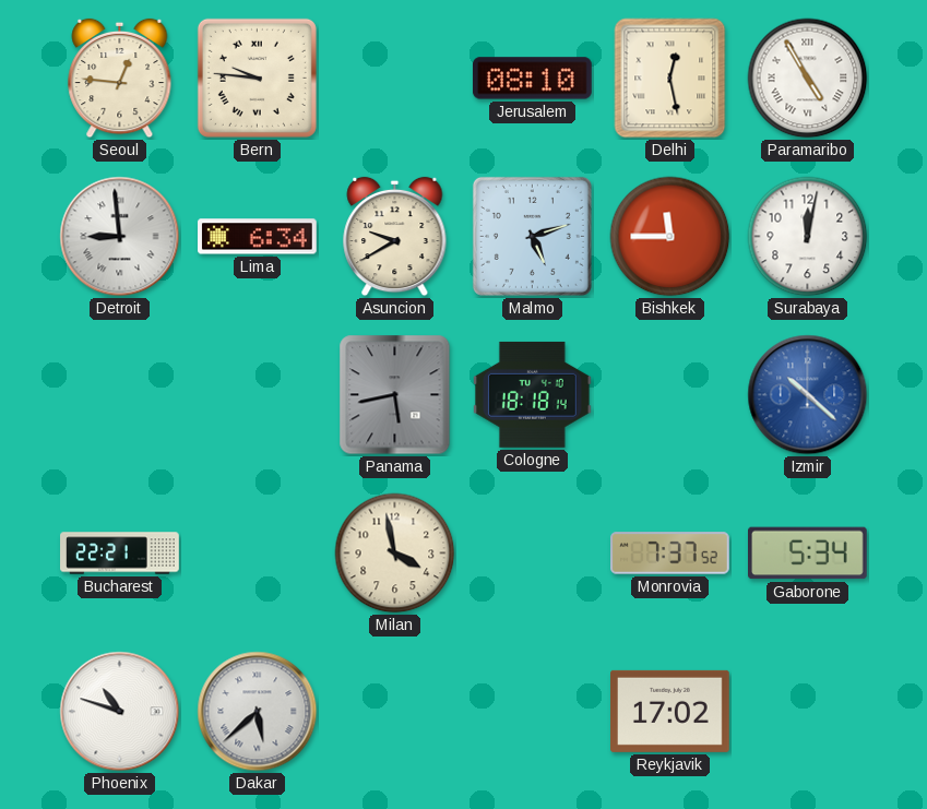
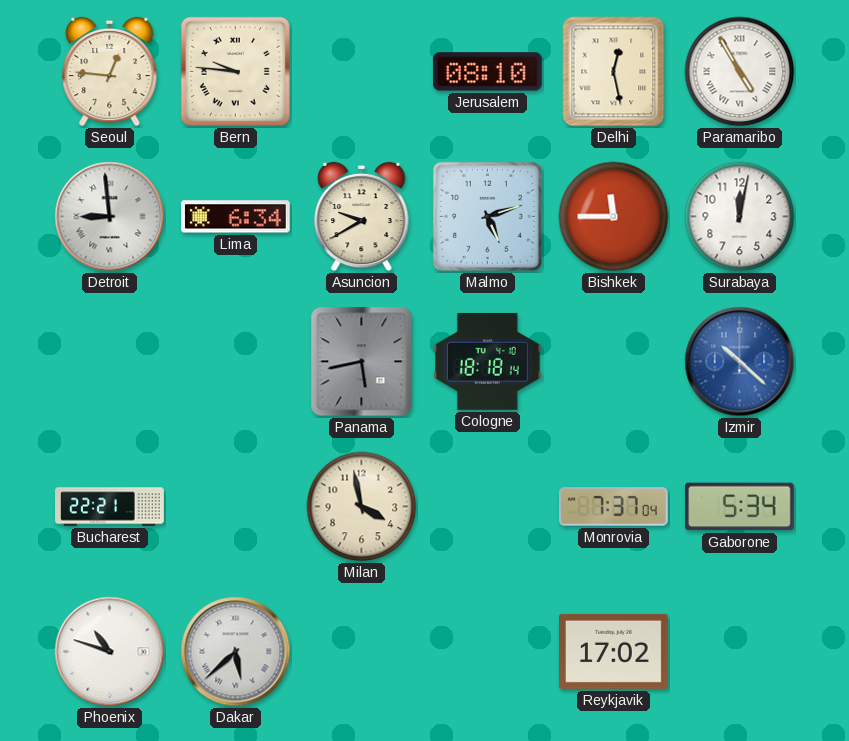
Monrovia: 7:37:52 -> 7:37:04
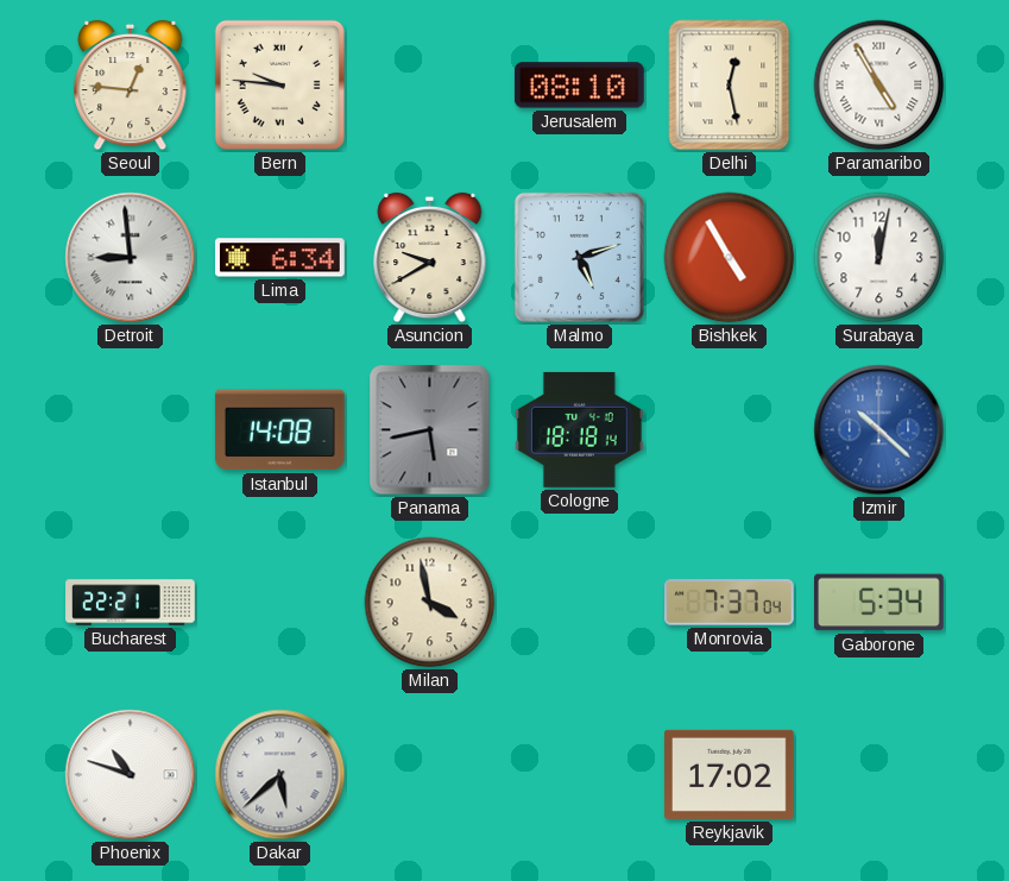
Bishkek: 11:45 -> 4:55
Istanbul: none -> 14:08
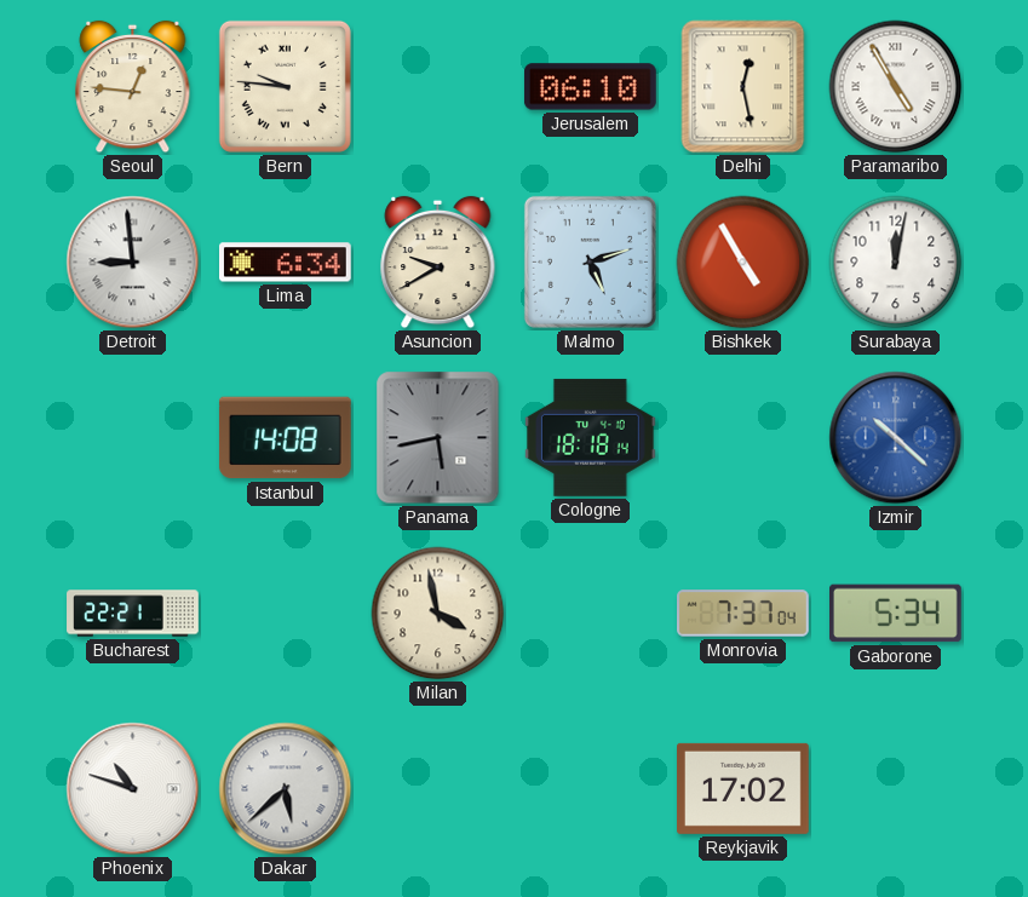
Jerusalem: 08:10 -> 06:10
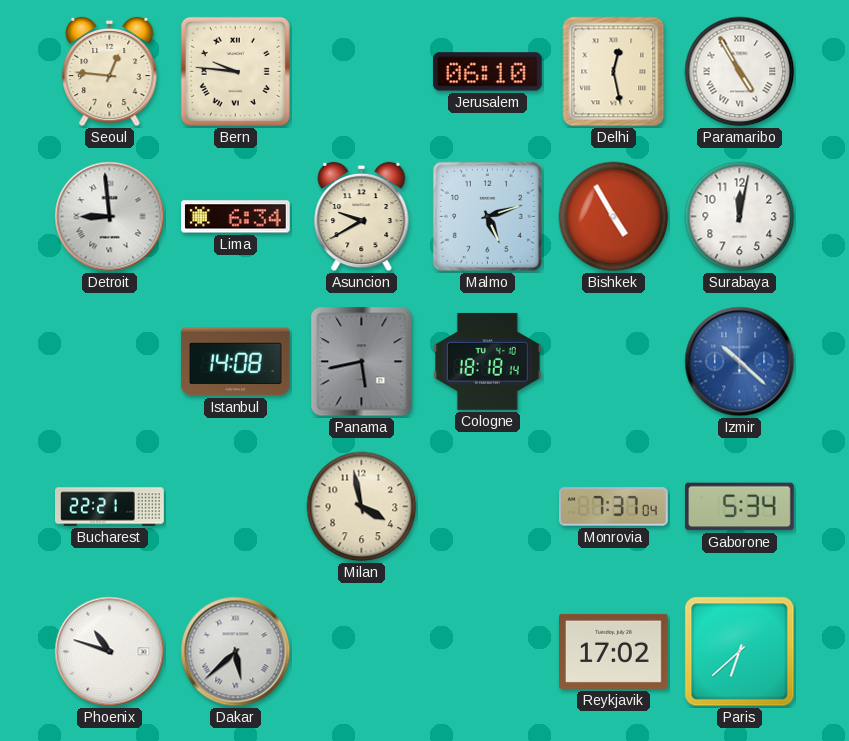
Paris: none -> 6:38
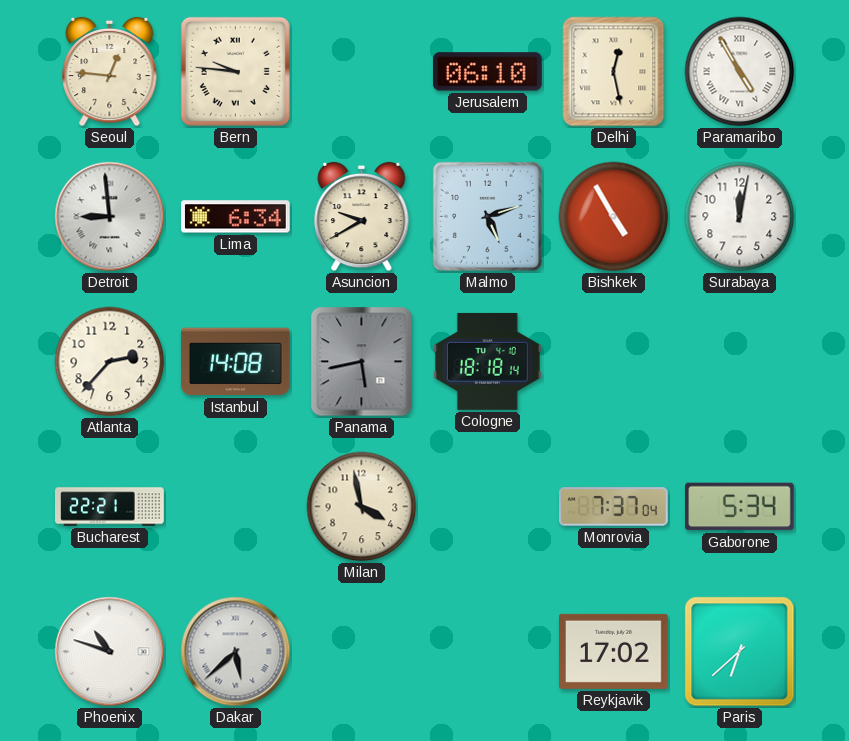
Atlanta: none -> 2:37
Izmir: 10:22 -> none
